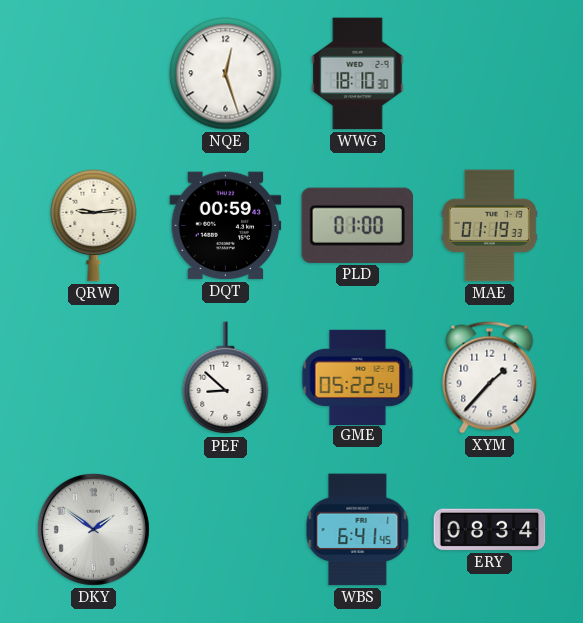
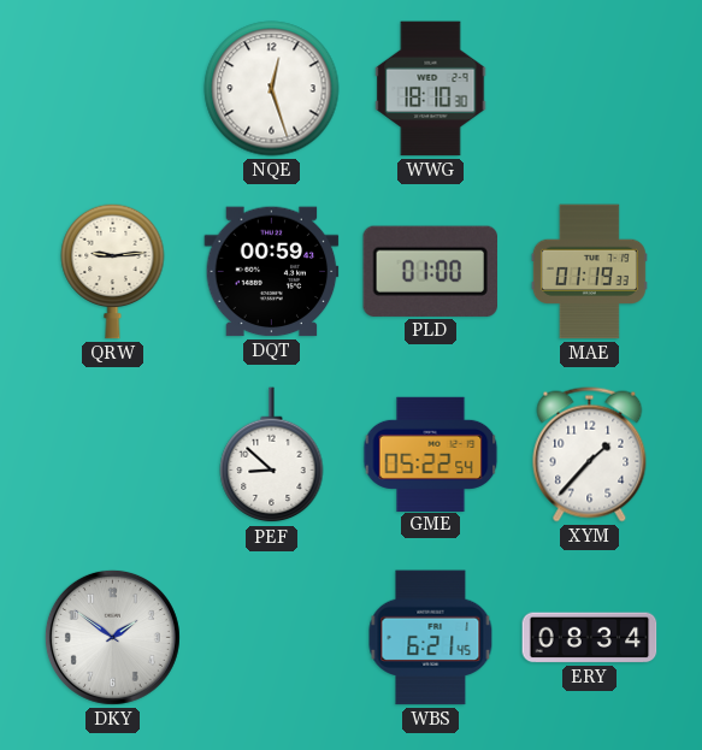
WBS: 6:41 -> 6:21
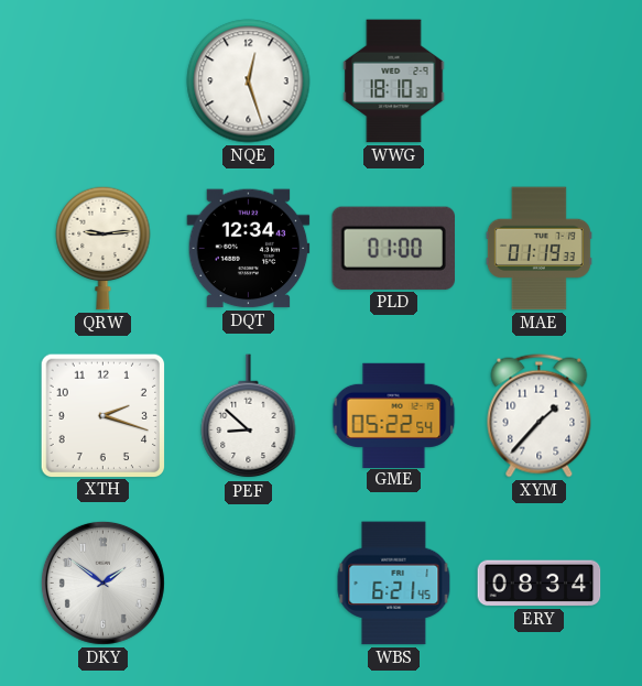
DQT: 00:59 -> 12:34
XTH: none -> 2:18
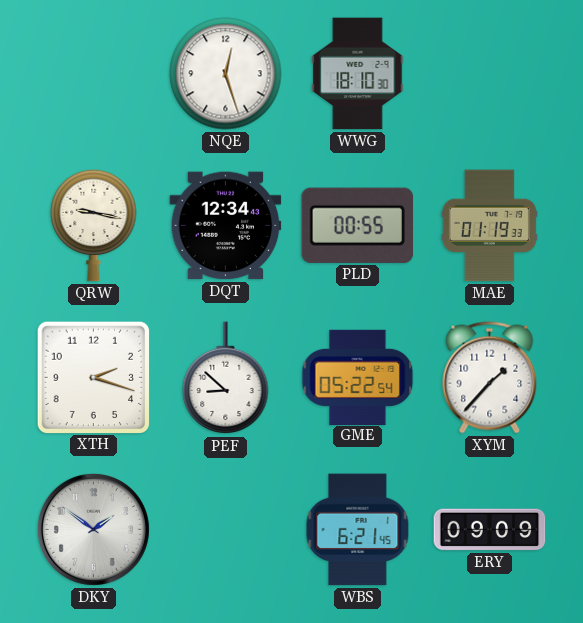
QRW: 9:14 -> 9:17
PLD: 01:00 -> 00:55
ERY: 08:34 -> 09:09
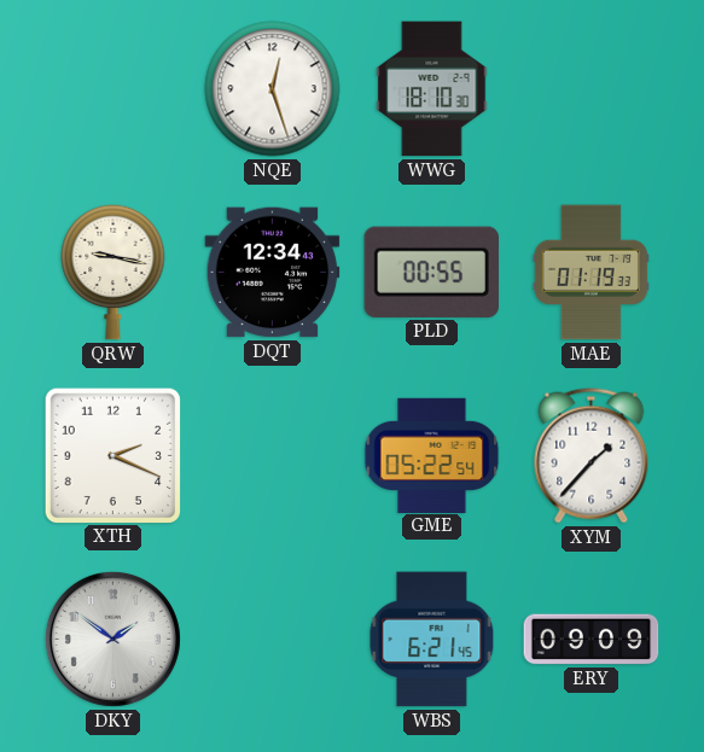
XTH: 2:18 -> 2:19
PEF: 8:52 -> none
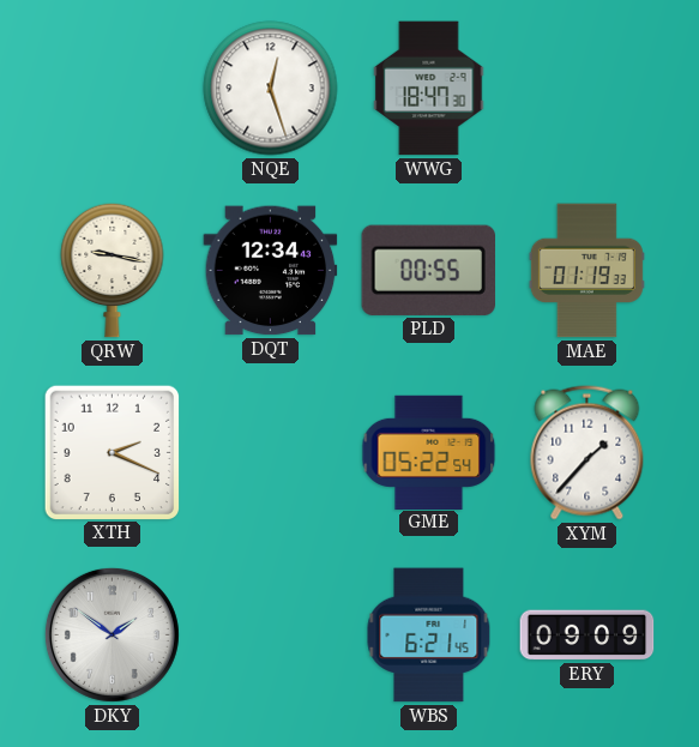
WWG: 18:10 -> 18:47
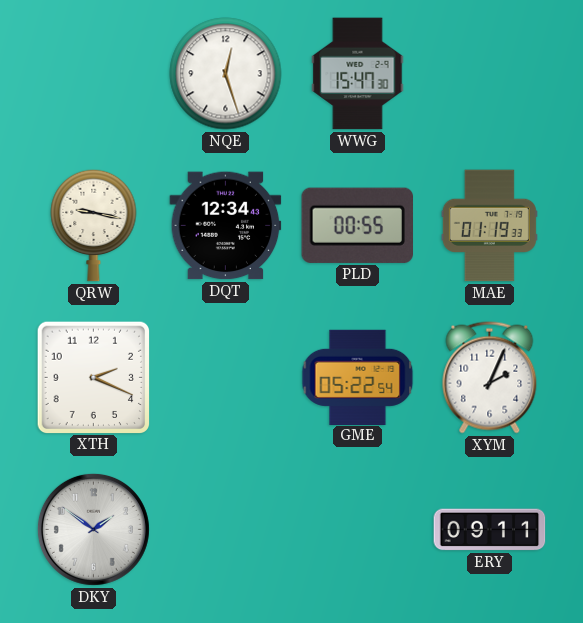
WWG: 18:47 -> 15:47
XYM: 1:37 -> 2:04
WBS: 6:21 -> none
ERY: 09:09 -> 09:11
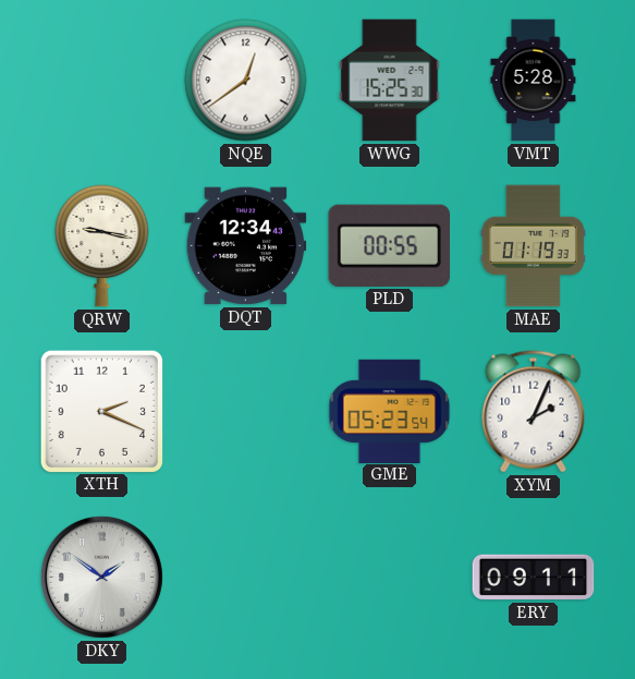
NQE: 12:27 -> 12:39
WWG: 15:47 -> 15:25
VMT: none -> 5:28
GME: 05:22 -> 05:23
